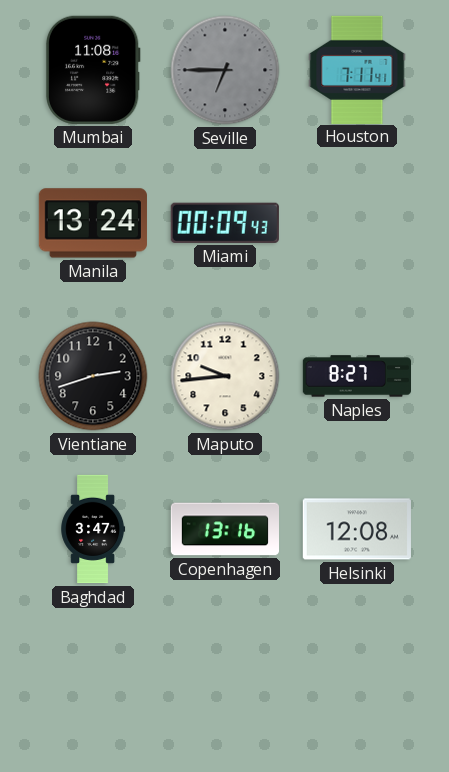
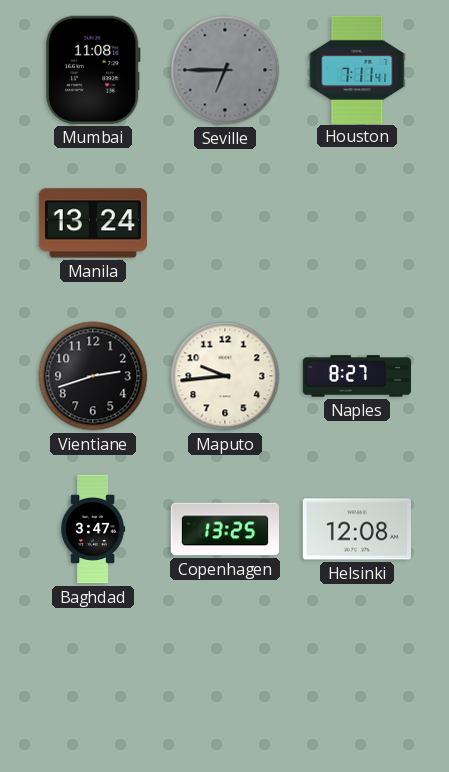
Miami: 00:09 -> none
Copenhagen: 13:16 -> 13:25
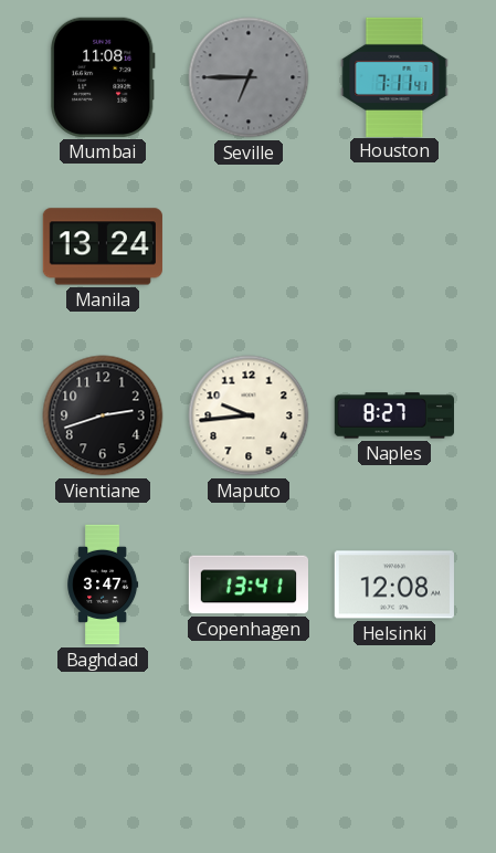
Copenhagen: 13:25 -> 13:41
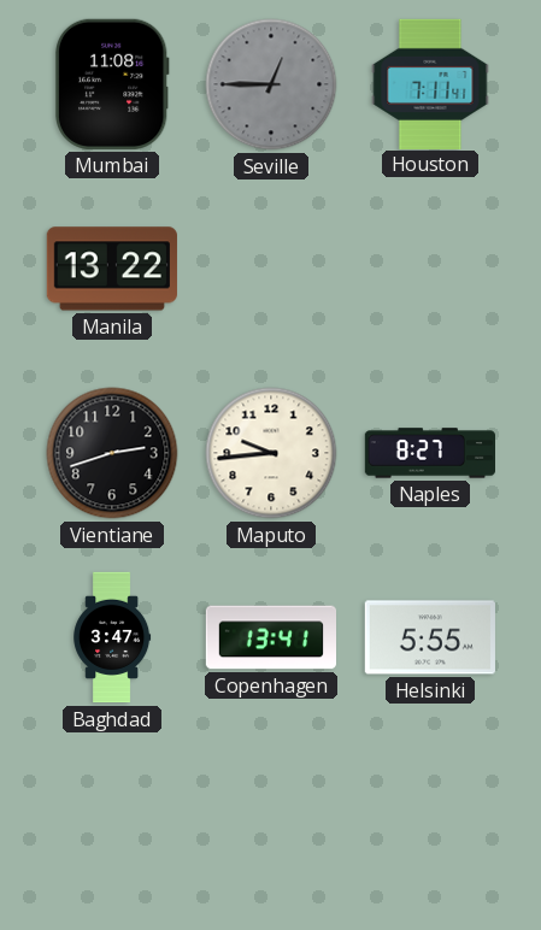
Seville: 6:45 -> 12:45
Manila: 13:24 -> 13:22
Helsinki: 12:08 -> 5:55
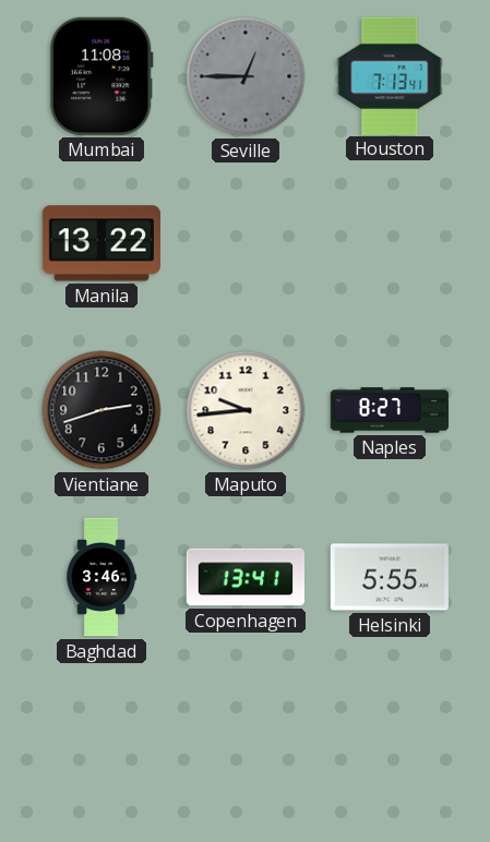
Houston: 7:11 -> 7:13
Baghdad: 3:47 -> 3:46
